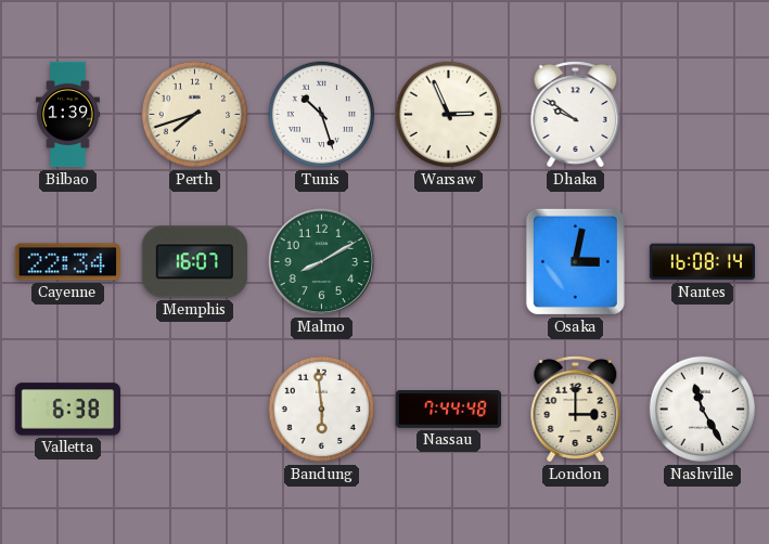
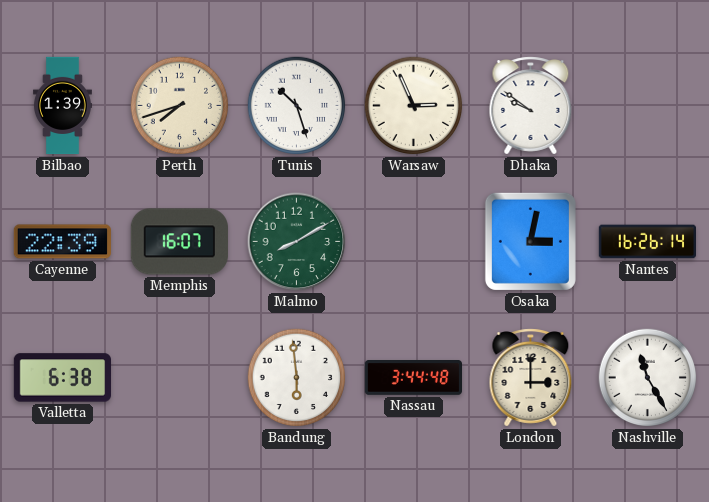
Cayenne: 22:34 -> 22:39
Nantes: 16:08 -> 16:26
Nassau: 7:44 -> 3:44
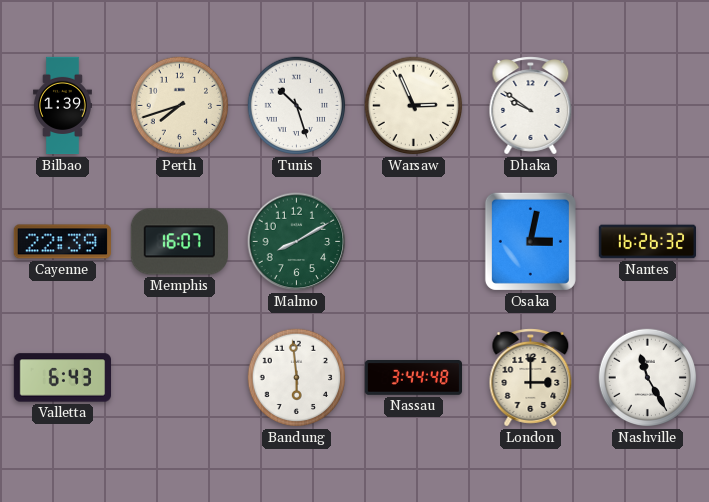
Nantes: 16:26:14 -> 16:26:32
Valletta: 6:38 -> 6:43
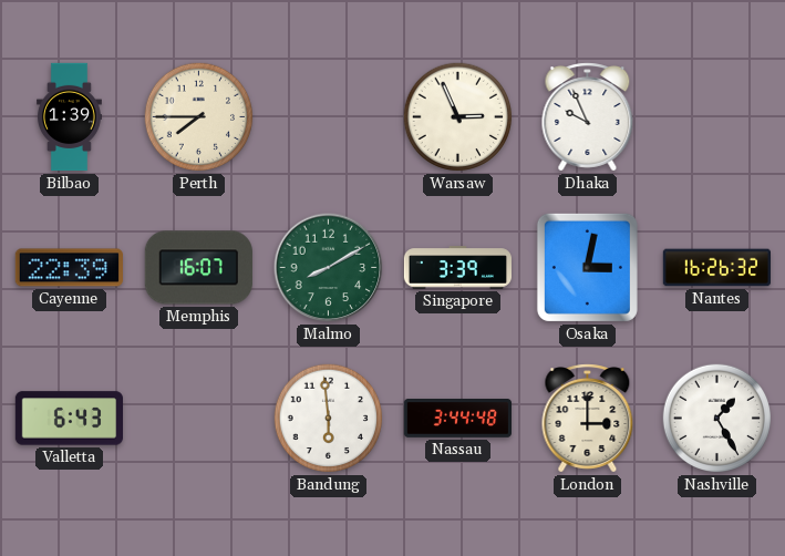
Perth: 7:42 -> 7:45
Tunis: 10:27 -> none
Dhaka: 9:51 -> 9:56
Singapore: none -> 3:39
Nashville: 11:25 -> 1:25
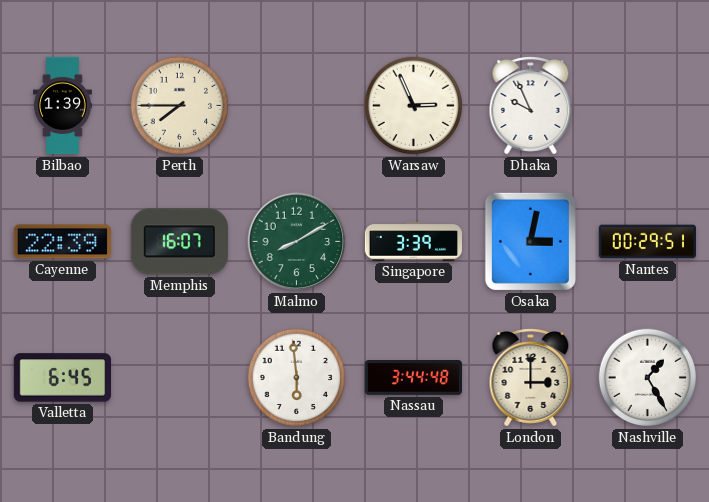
Nantes: 16:26 -> 00:29
Valletta: 6:43 -> 6:45
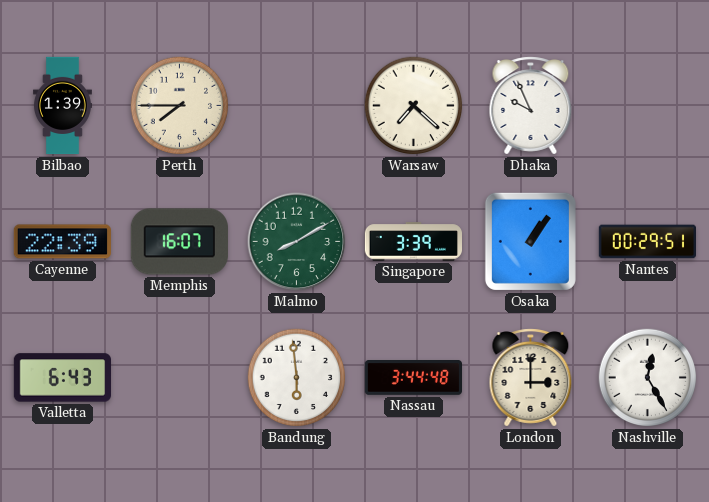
Warsaw: 2:56 -> 7:22
Osaka: 3:02 -> 1:06
Valletta: 6:45 -> 6:43
Nashville: 1:25 -> 12:25
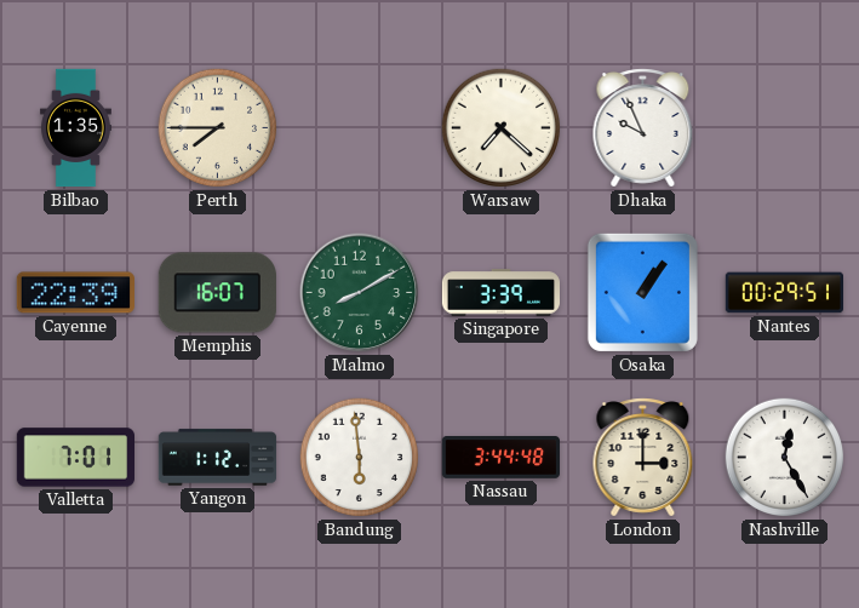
Bilbao: 1:39 -> 1:35
Valletta: 6:43 -> 7:01
Yangon: none -> 1:12
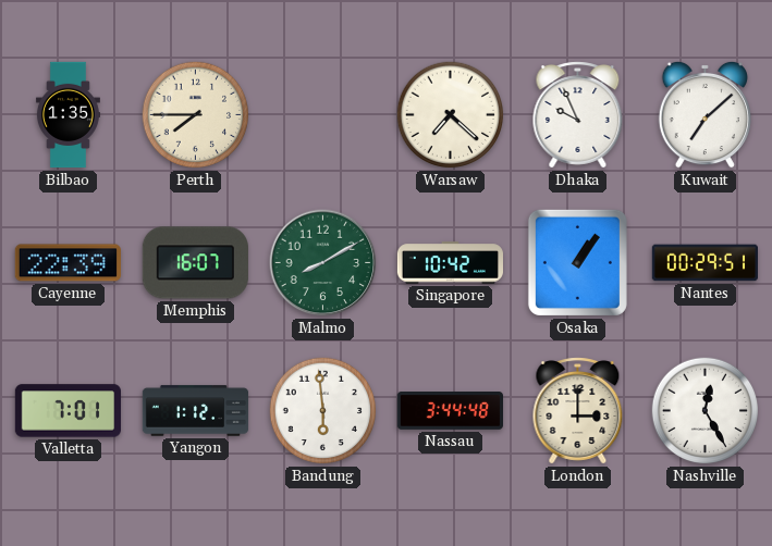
Kuwait: none -> 7:08
Singapore: 3:39 -> 10:42
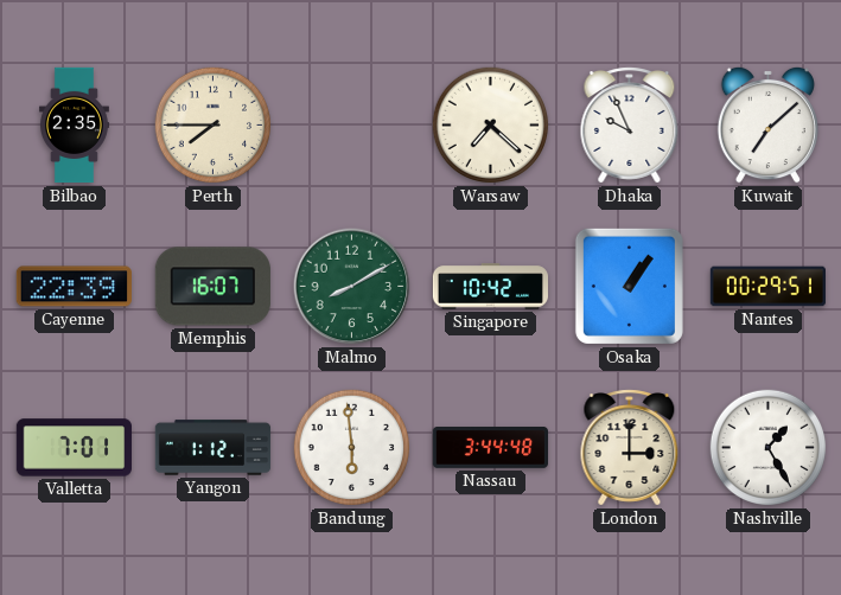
Bilbao: 1:35 -> 2:35
Nashville: 12:25 -> 1:25
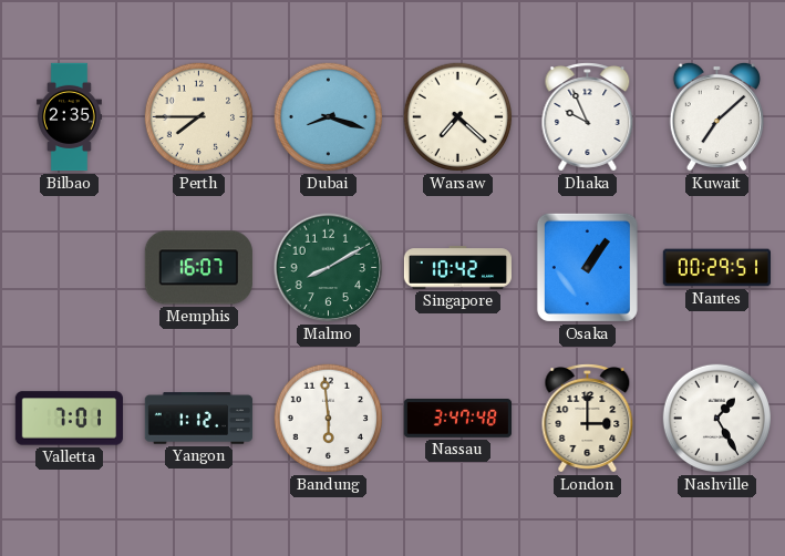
Dubai: none -> 8:18
Cayenne: 22:39 -> none
Nassau: 3:44 -> 3:47
